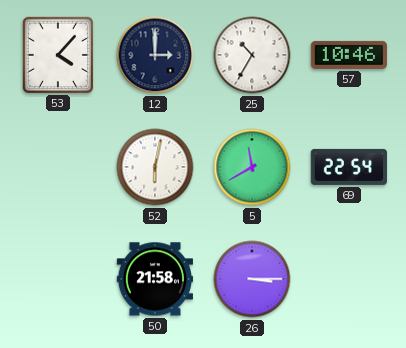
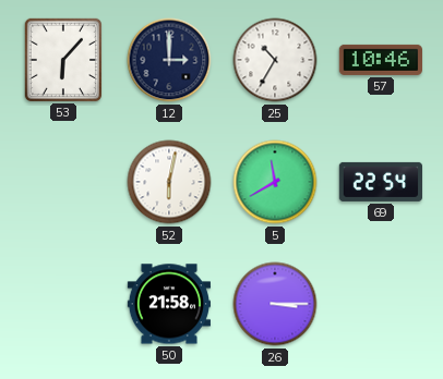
53: 4:07 -> 6:07
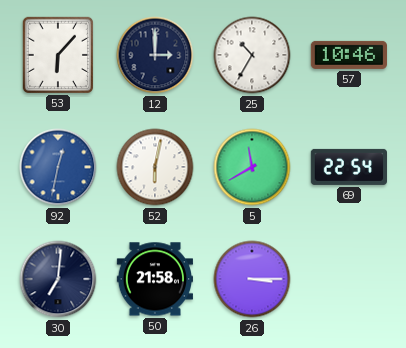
92: none -> 12:32
30: none -> 7:01
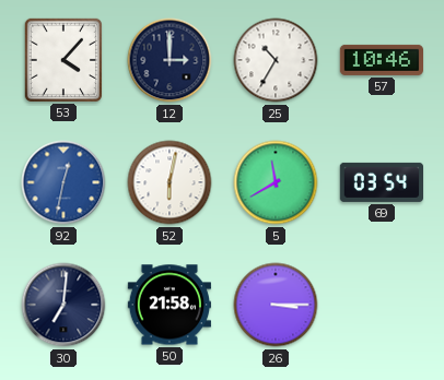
53: 6:07 -> 4:07
69: 22:54 -> 03:54
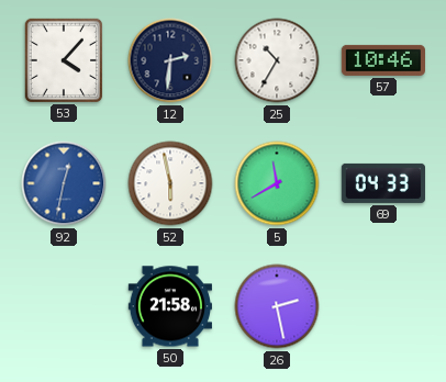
12: 3:00 -> 2:31
52: 6:02 -> 5:58
69: 03:54 -> 04:33
30: 7:01 -> none
26: 3:15 -> 2:28
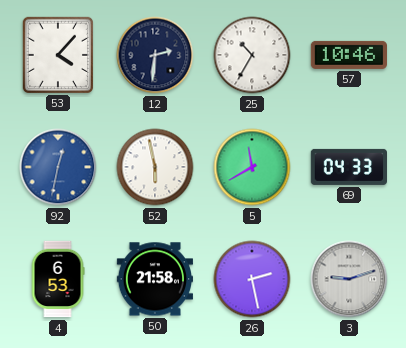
4: none -> 6:53
3: none -> 9:12
